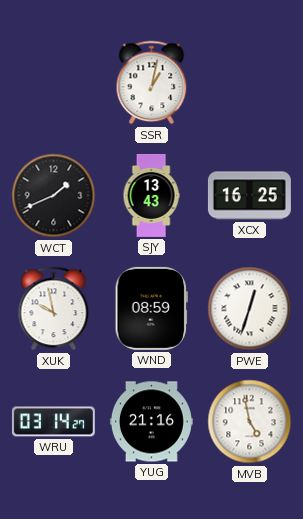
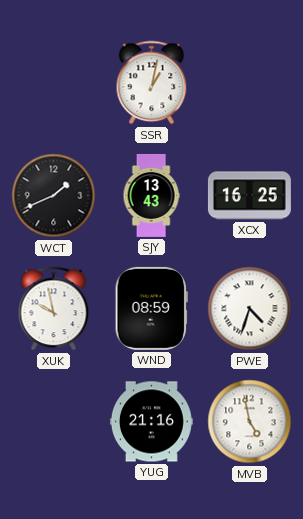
PWE: 12:33 -> 4:33
WRU: 03:14 -> none
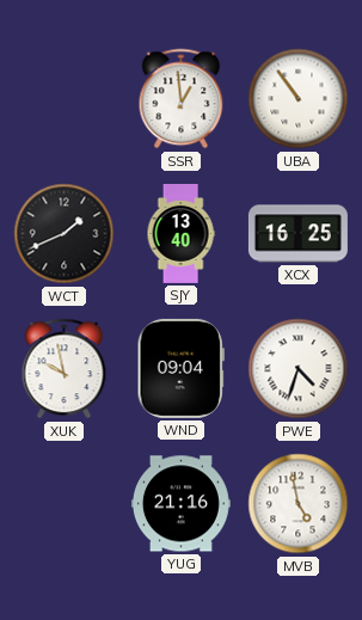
SSR: 1:02 -> 12:59
UBA: none -> 10:54
SJY: 13:43 -> 13:40
WND: 08:59 -> 09:04
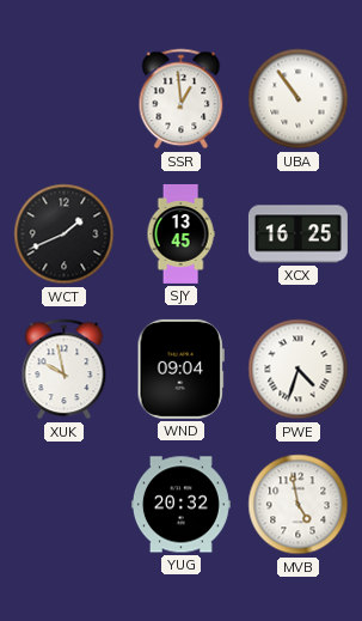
SJY: 13:40 -> 13:45
YUG: 21:16 -> 20:32
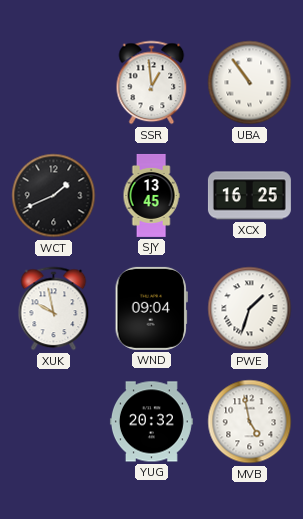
PWE: 4:33 -> 1:33
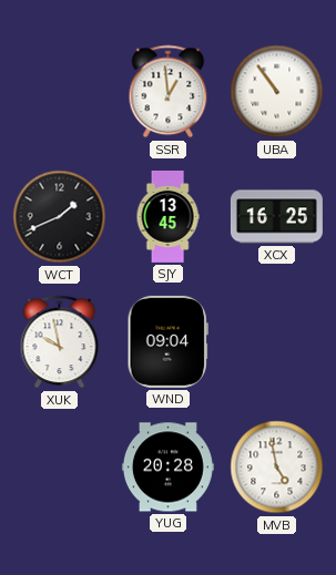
PWE: 1:33 -> none
YUG: 20:32 -> 20:28
